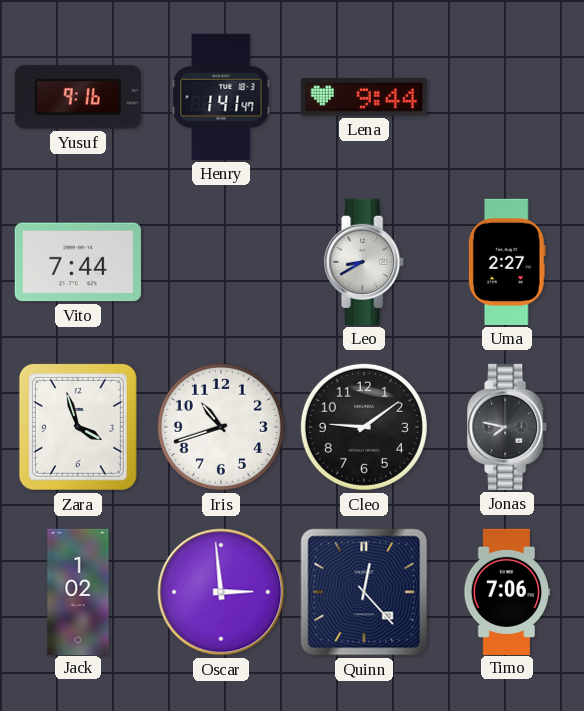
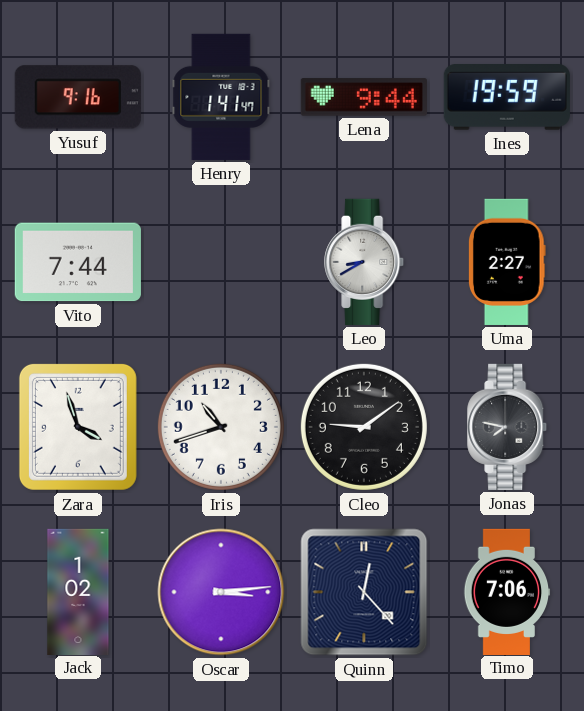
Ines: none -> 19:59
Oscar: 2:59 -> 3:14
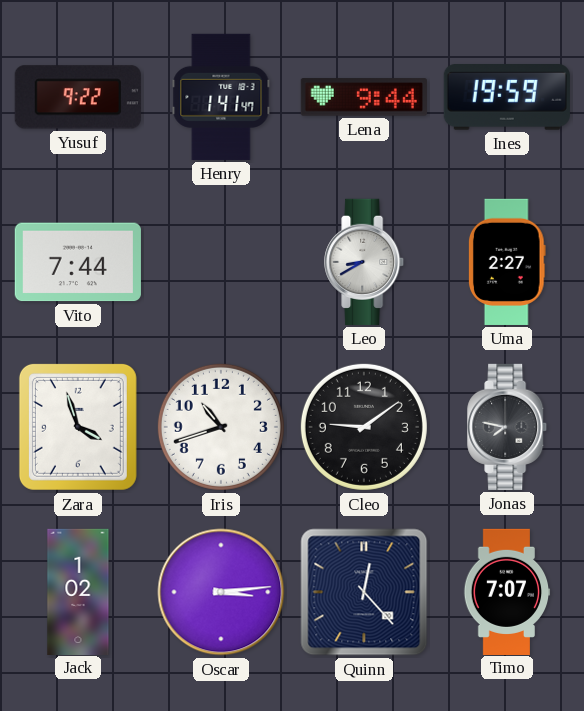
Yusuf: 9:16 -> 9:22
Timo: 7:06 -> 7:07
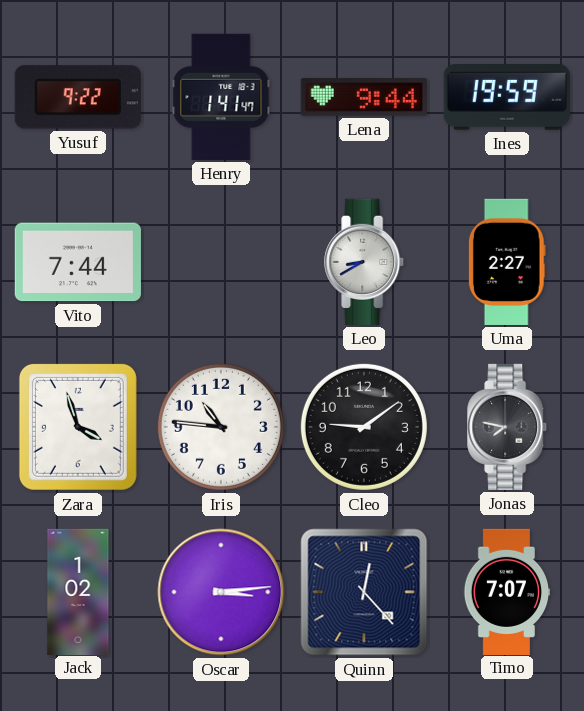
Iris: 10:42 -> 10:46
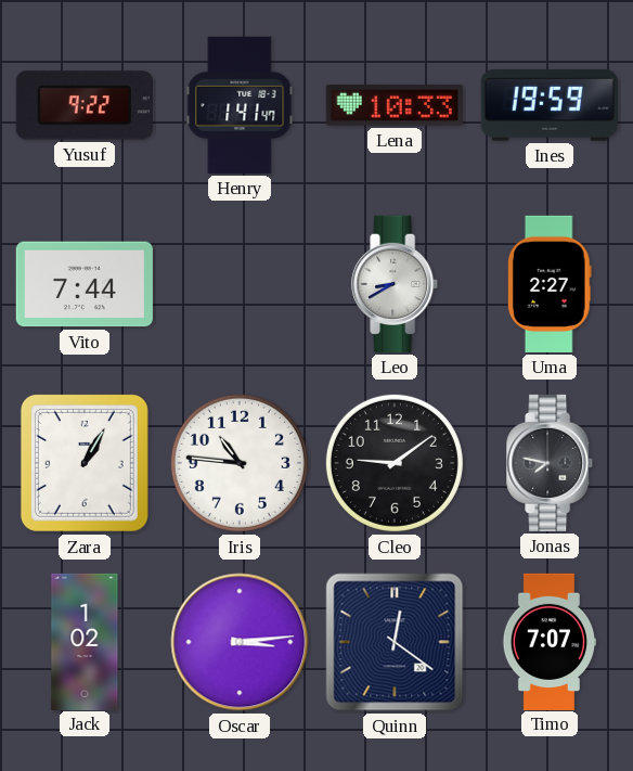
Lena: 9:44 -> 10:33
Zara: 3:57 -> 1:05
Quinn: 12:23 -> 12:21
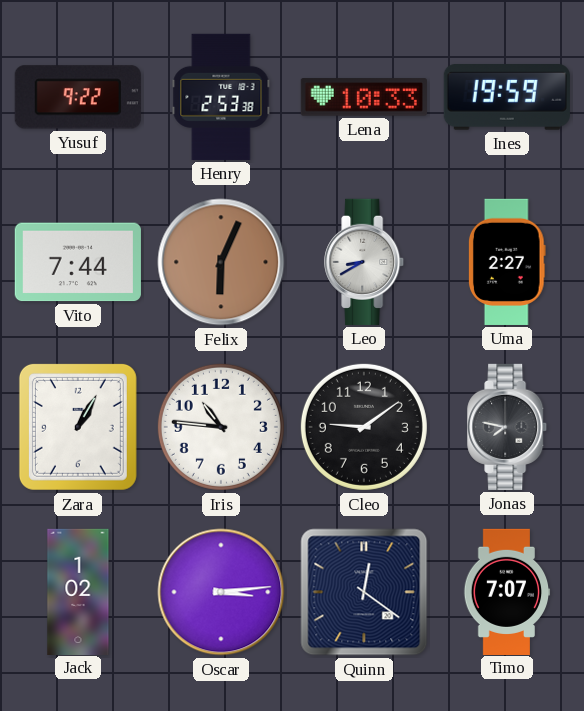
Henry: 1:41 -> 2:53
Felix: none -> 6:04
